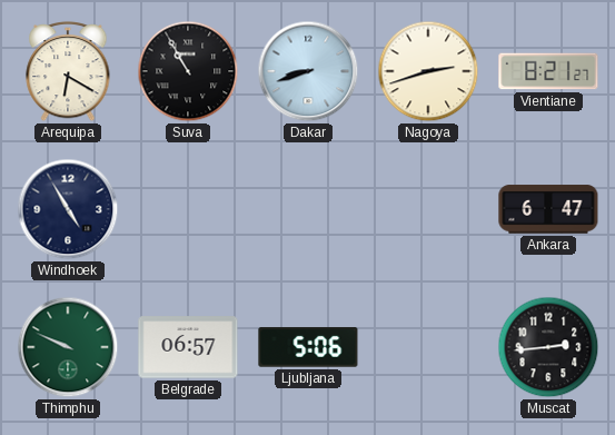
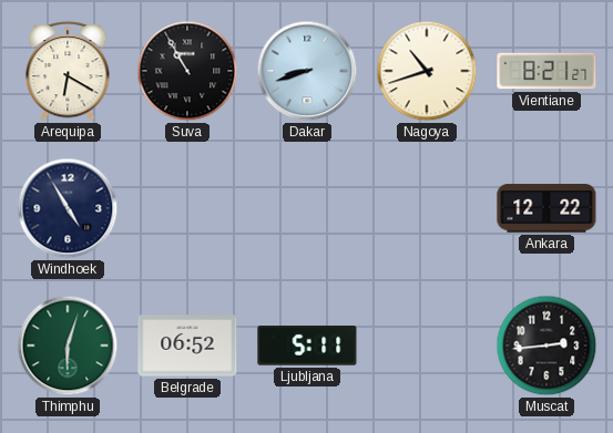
Nagoya: 2:42 -> 10:42
Ankara: 6:47 -> 12:22
Thimphu: 9:49 -> 6:03
Belgrade: 06:57 -> 06:52
Ljubljana: 5:06 -> 5:11
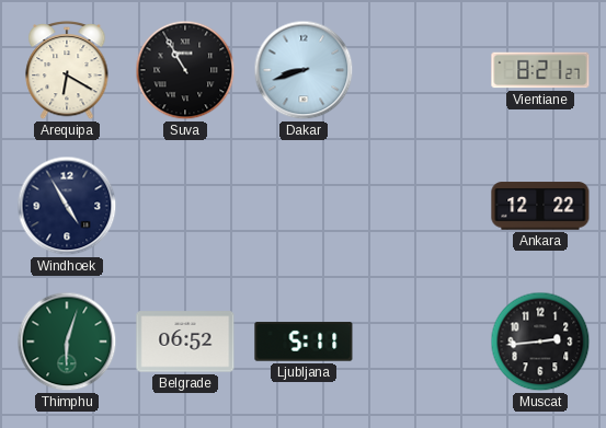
Nagoya: 10:42 -> none
